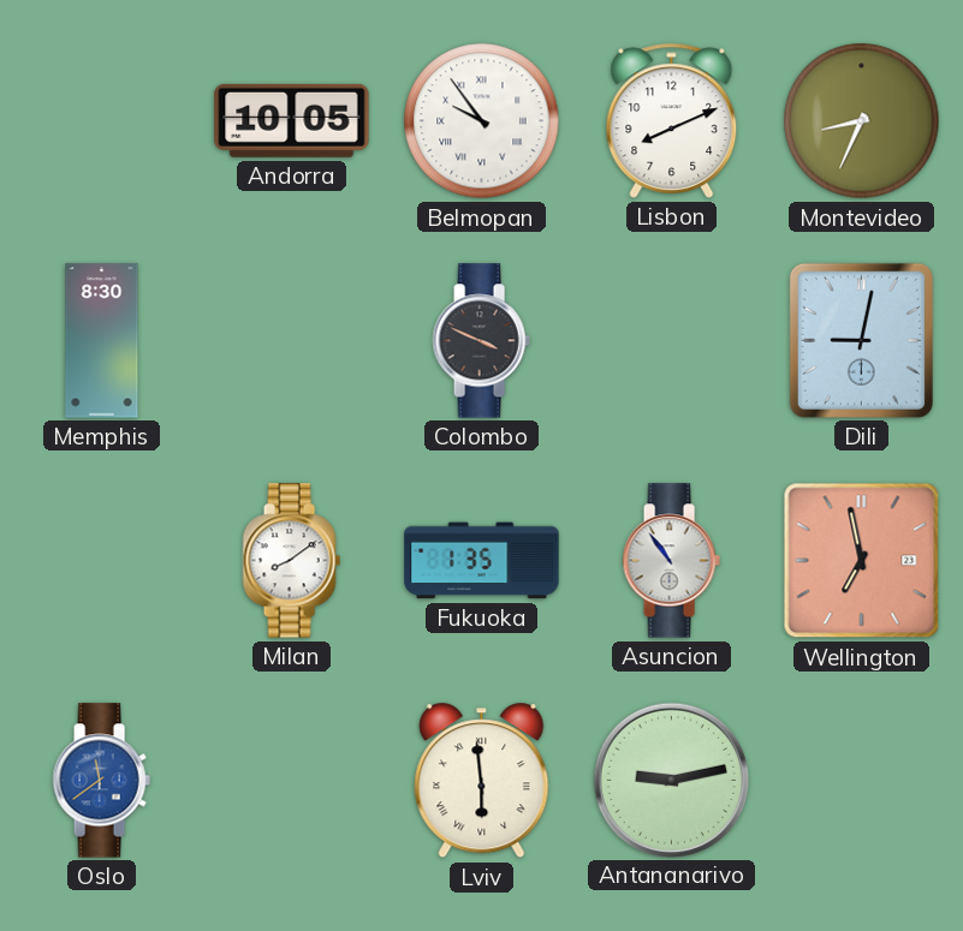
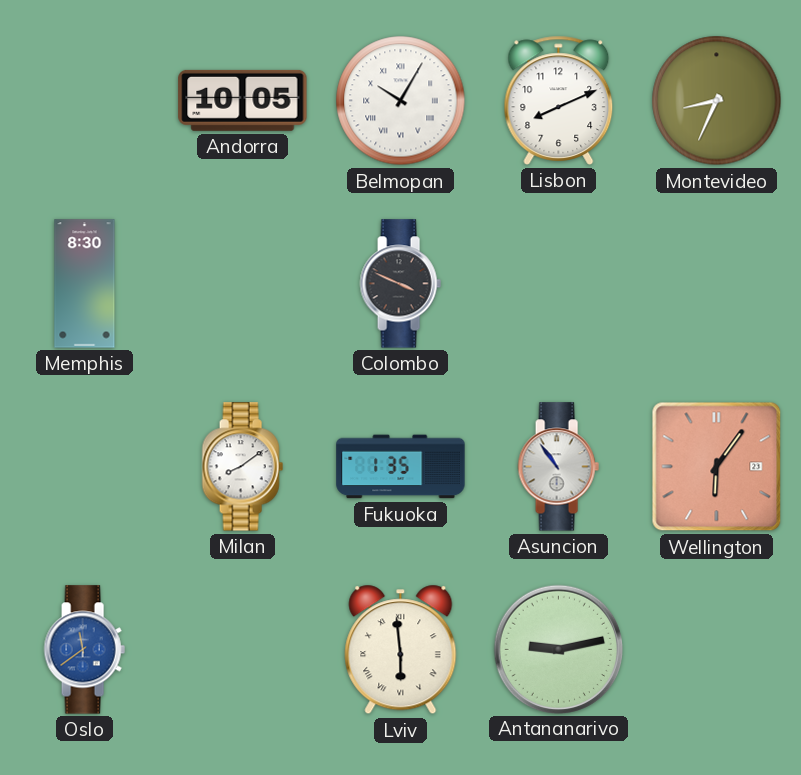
Belmopan: 9:54 -> 10:05
Dili: 9:02 -> none
Wellington: 6:58 -> 6:06
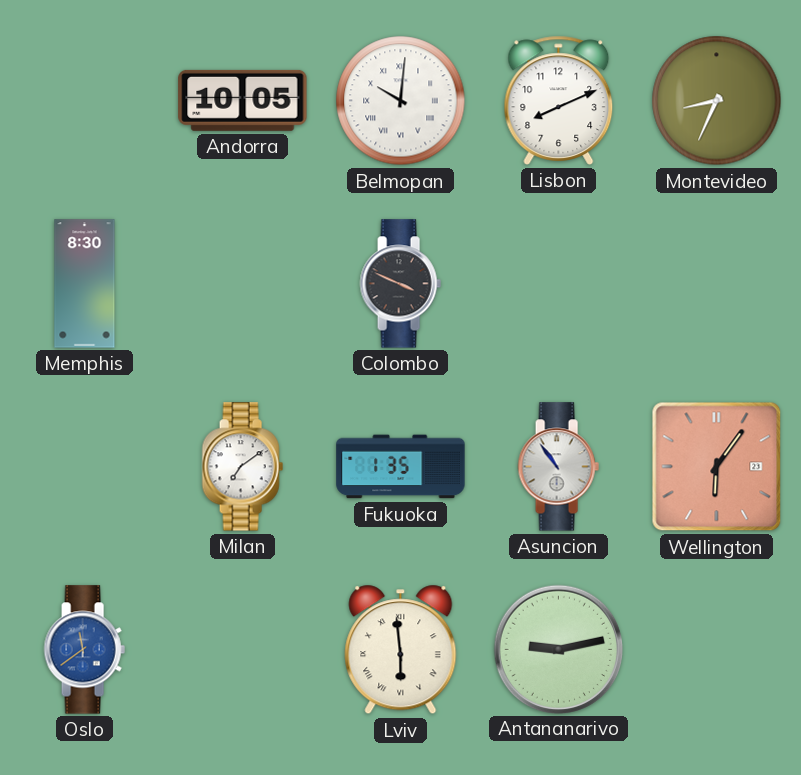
Belmopan: 10:05 -> 10:01
Milan: 8:09 -> 7:09
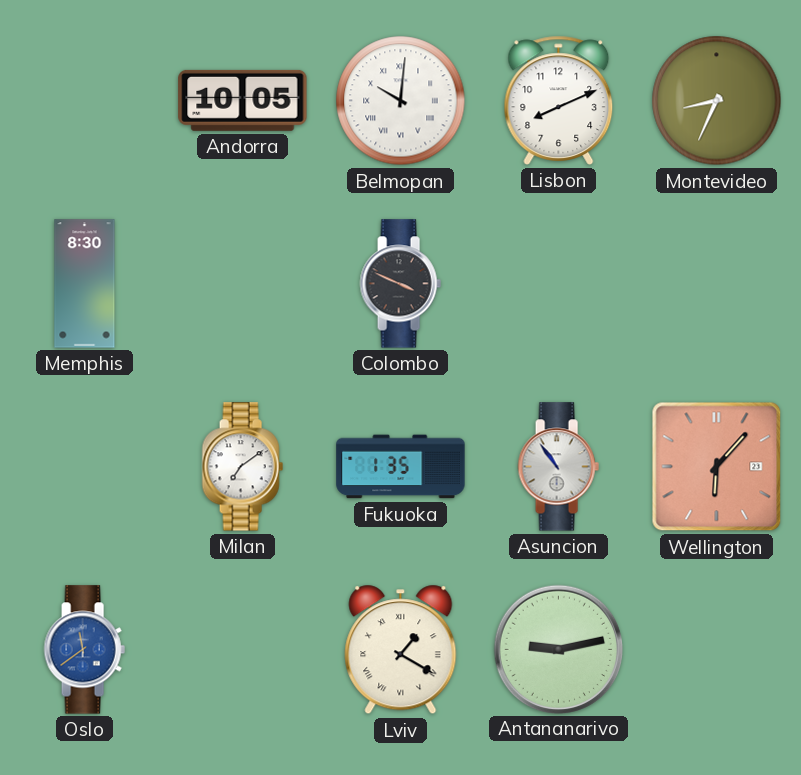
Wellington: 6:06 -> 6:07
Lviv: 5:59 -> 1:20
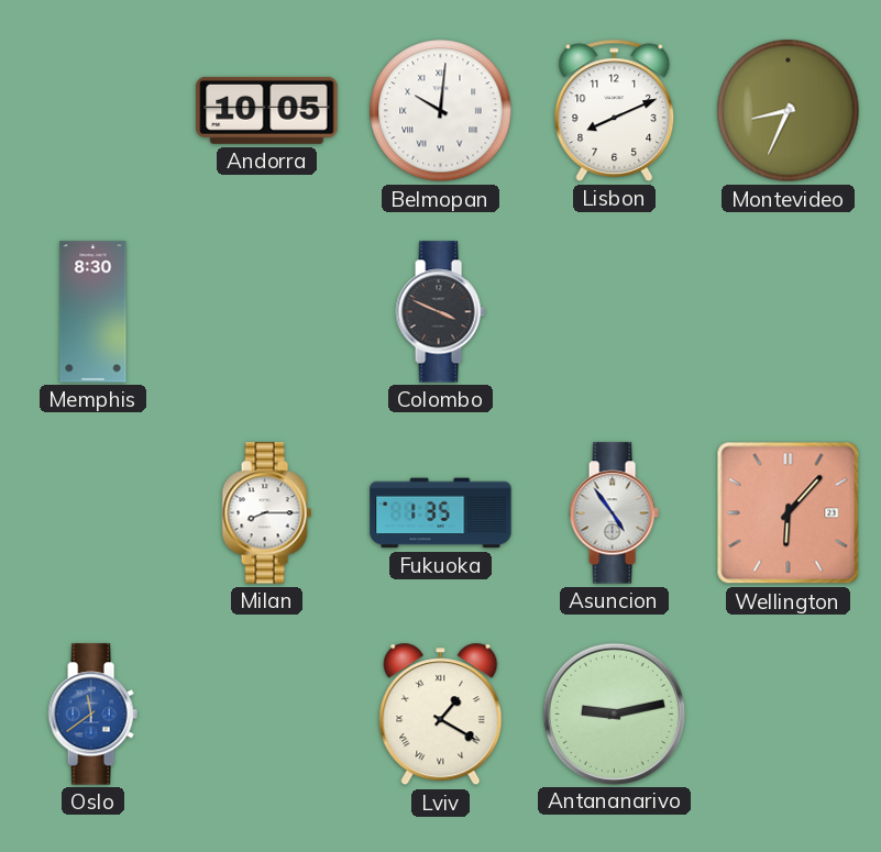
Milan: 7:09 -> 8:15
Asuncion: 10:54 -> 4:54
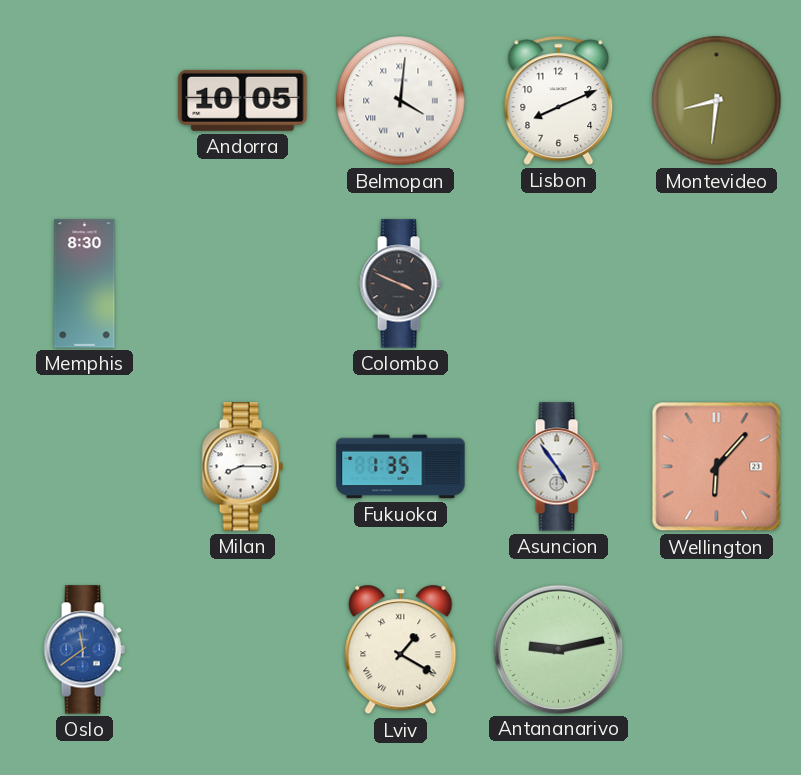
Belmopan: 10:01 -> 4:01
Montevideo: 8:34 -> 8:31
